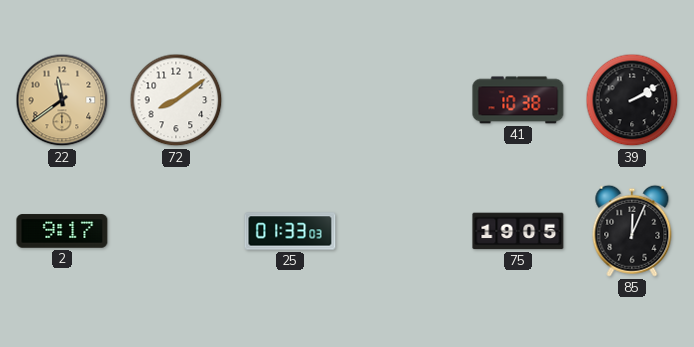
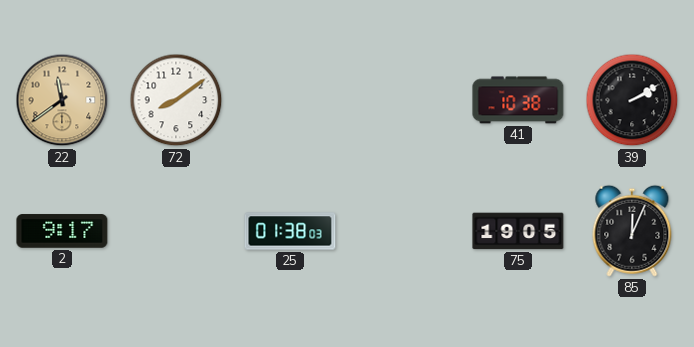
25: 01:33 -> 01:38
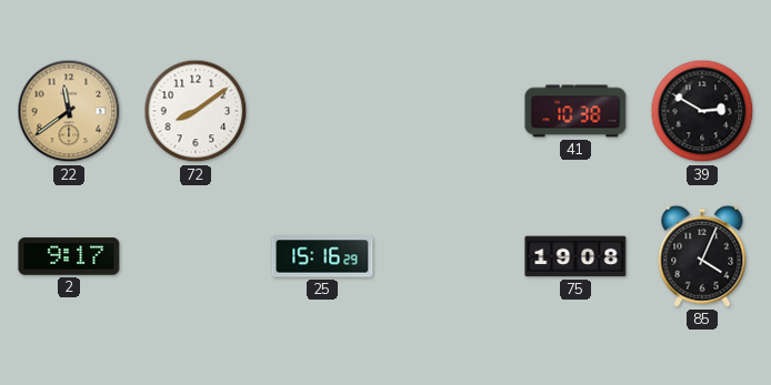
39: 2:10 -> 2:50
25: 01:38 -> 15:16
75: 19:05 -> 19:08
85: 12:04 -> 4:04
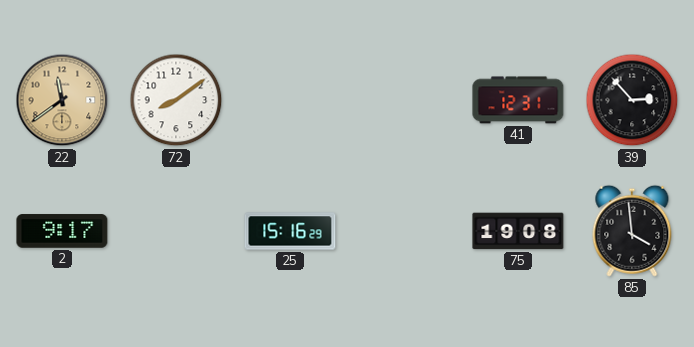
41: 10:38 -> 12:31
39: 2:50 -> 2:53
85: 4:04 -> 3:59
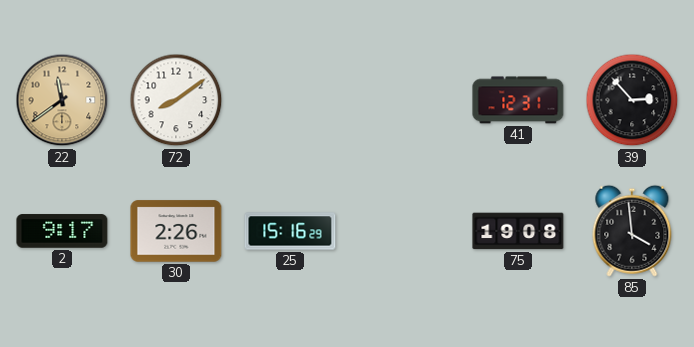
30: none -> 2:26
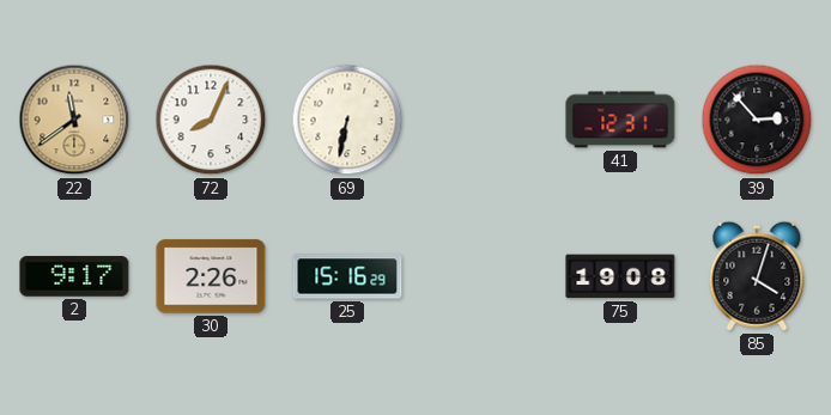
72: 8:09 -> 8:04
69: none -> 6:32
85: 3:59 -> 4:03
